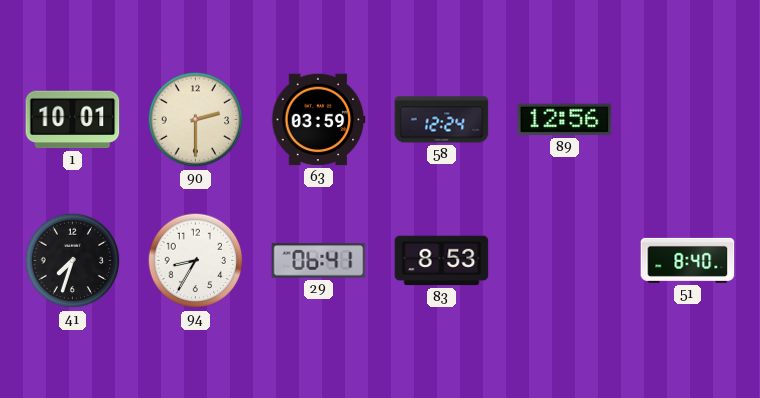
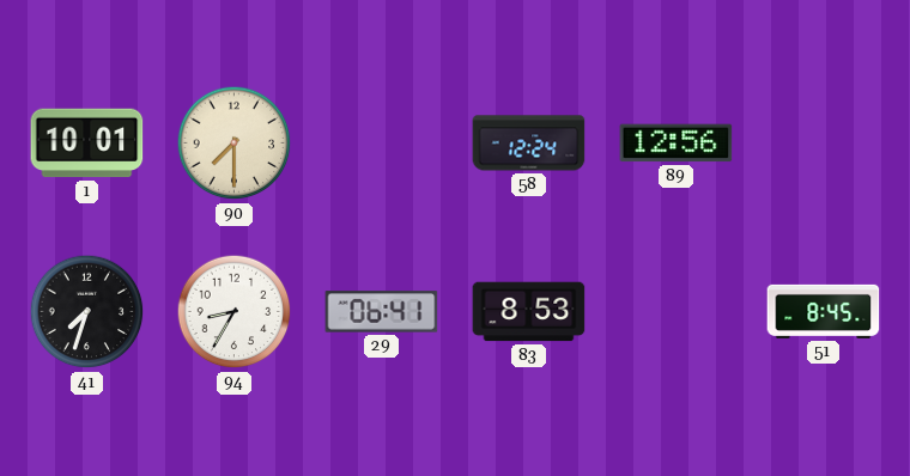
90: 2:30 -> 7:30
63: 03:59 -> none
51: 8:40 -> 8:45
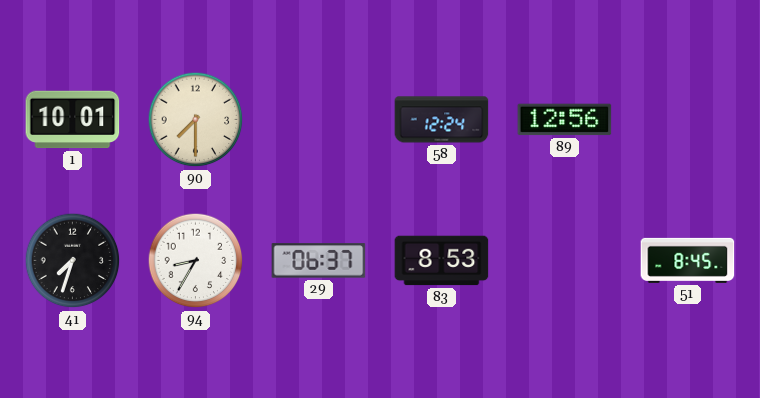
29: 06:41 -> 06:37
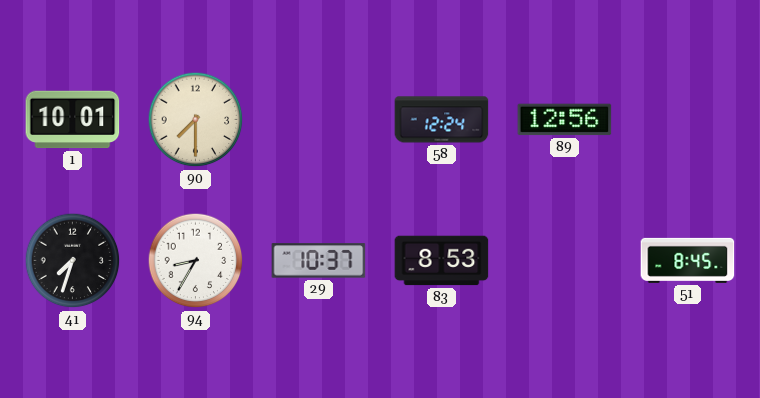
29: 06:37 -> 10:37
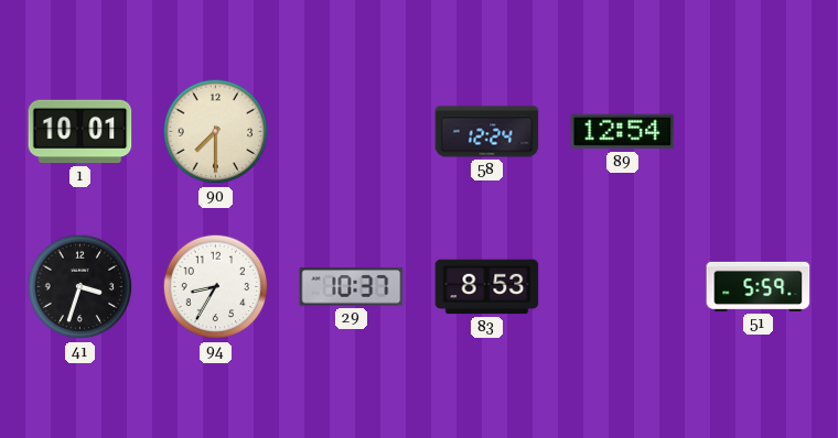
89: 12:56 -> 12:54
41: 7:33 -> 3:33
51: 8:45 -> 5:59
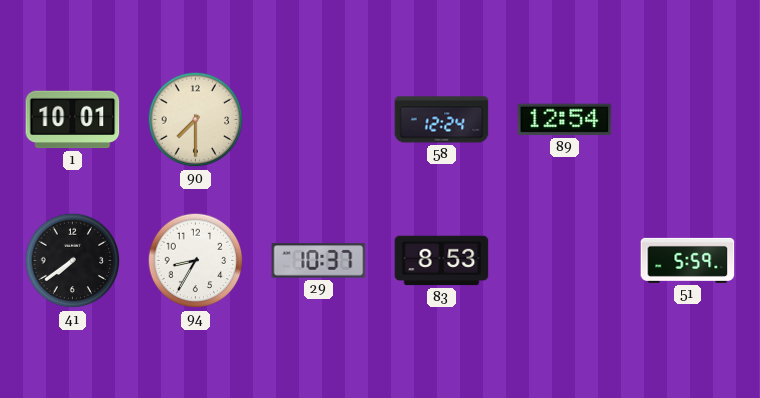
41: 3:33 -> 7:39
